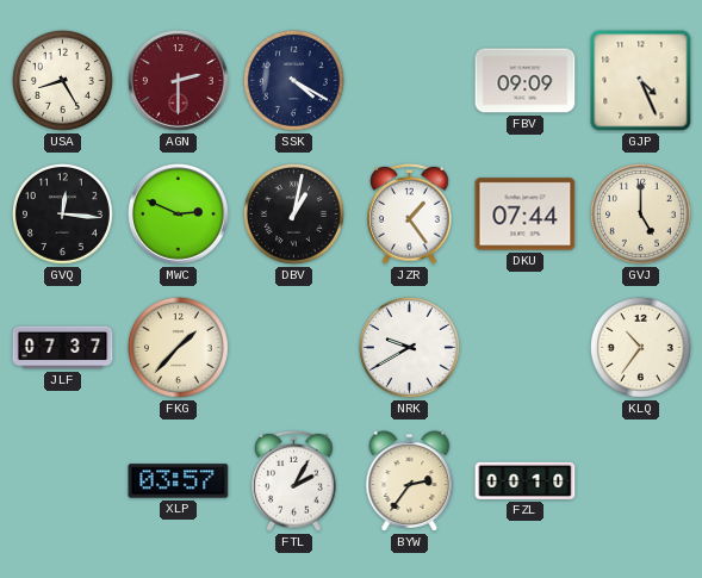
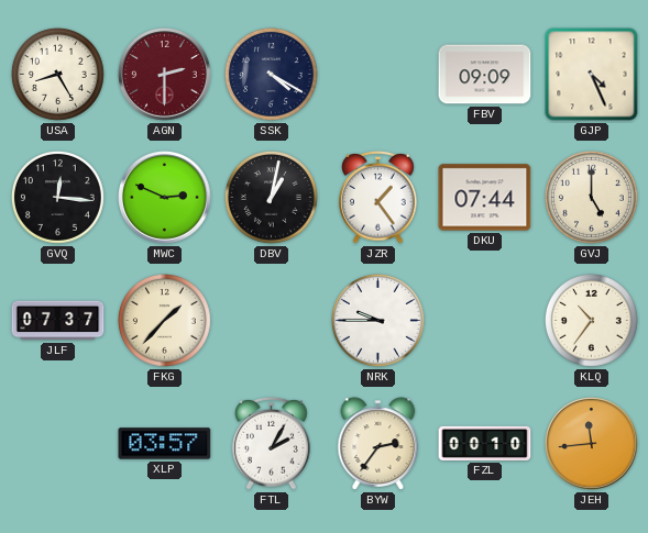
NRK: 9:40 -> 9:45
JEH: none -> 11:44
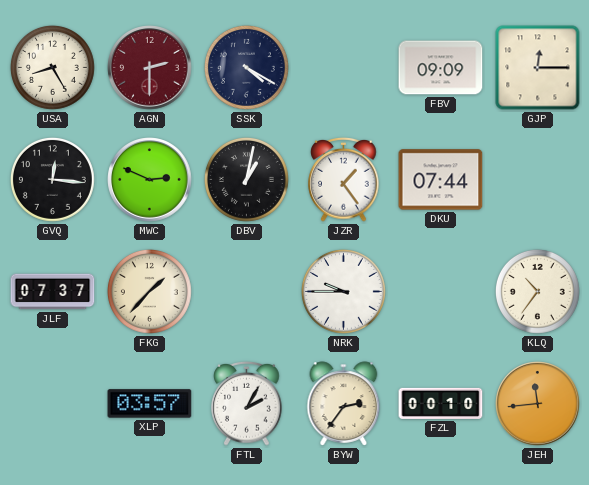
GJP: 4:26 -> 12:15
GVJ: 5:00 -> none
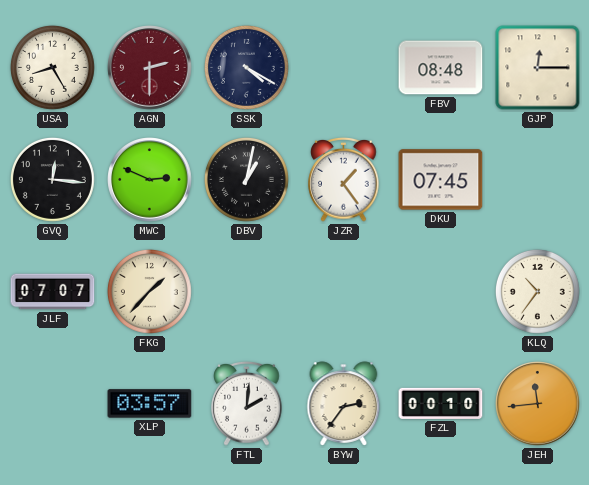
FBV: 09:09 -> 08:48
DKU: 07:44 -> 07:45
JLF: 07:37 -> 07:07
NRK: 9:45 -> none
FTL: 2:05 -> 2:01
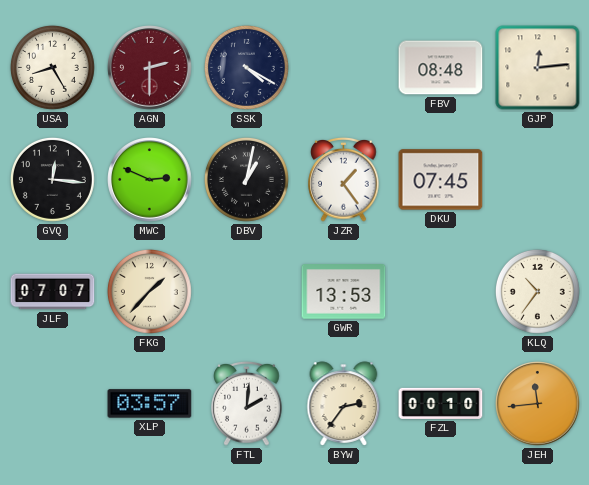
GJP: 12:15 -> 12:14
GWR: none -> 13:53
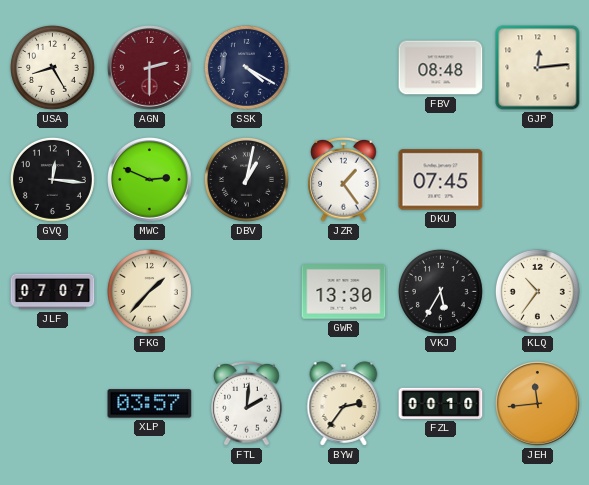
GWR: 13:53 -> 13:30
VKJ: none -> 5:35
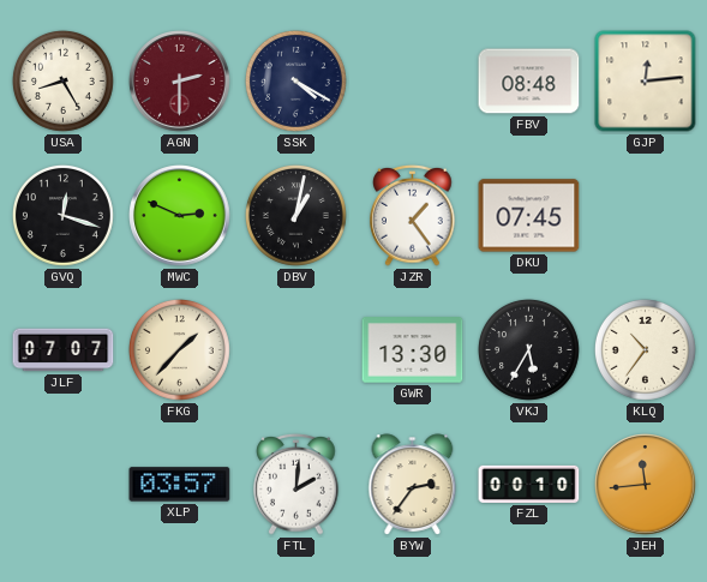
GVQ: 12:16 -> 12:18
